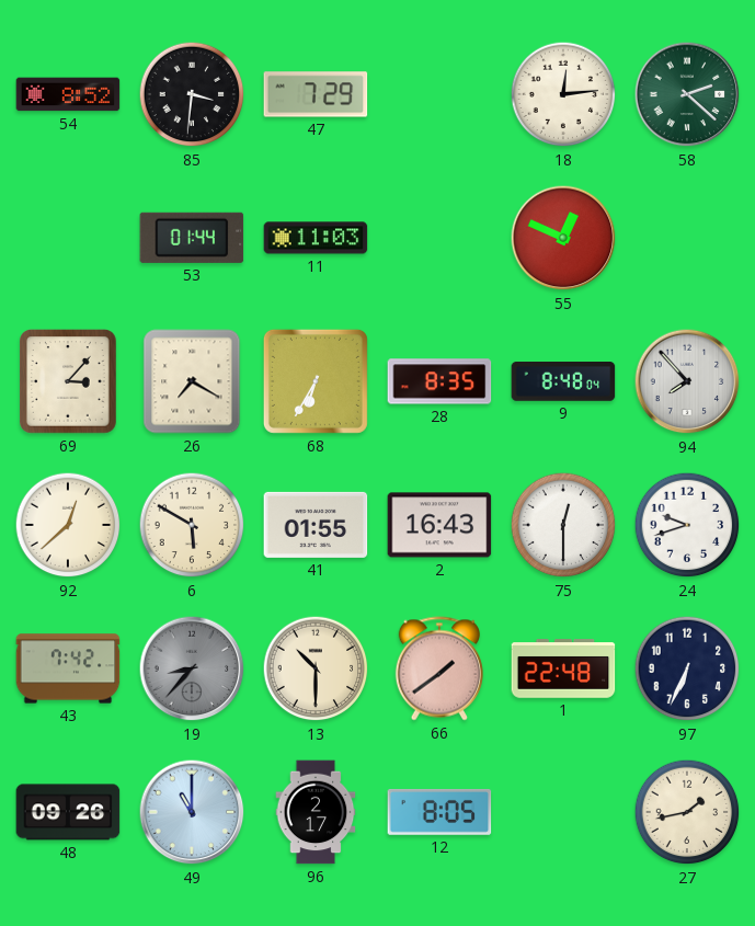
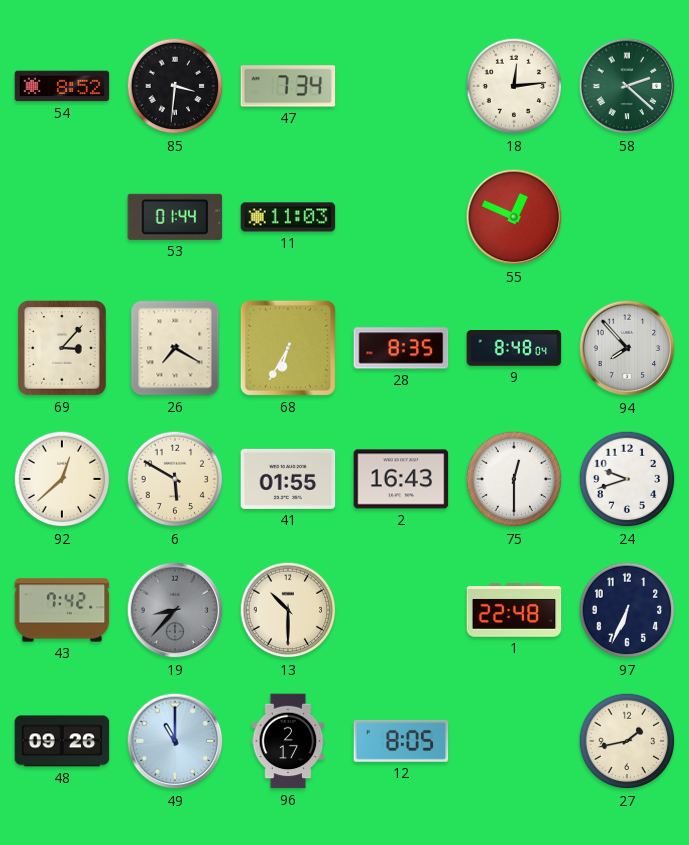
47: 7:29 -> 7:34
66: 1:39 -> none
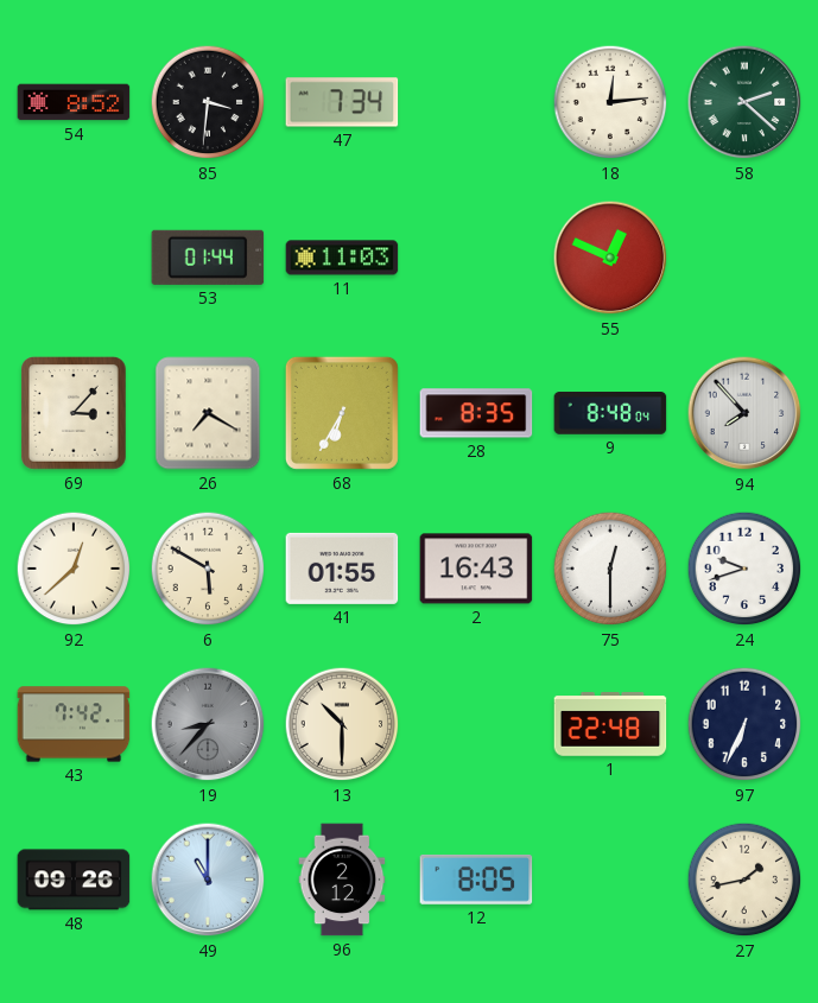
96: 2:17 -> 2:12
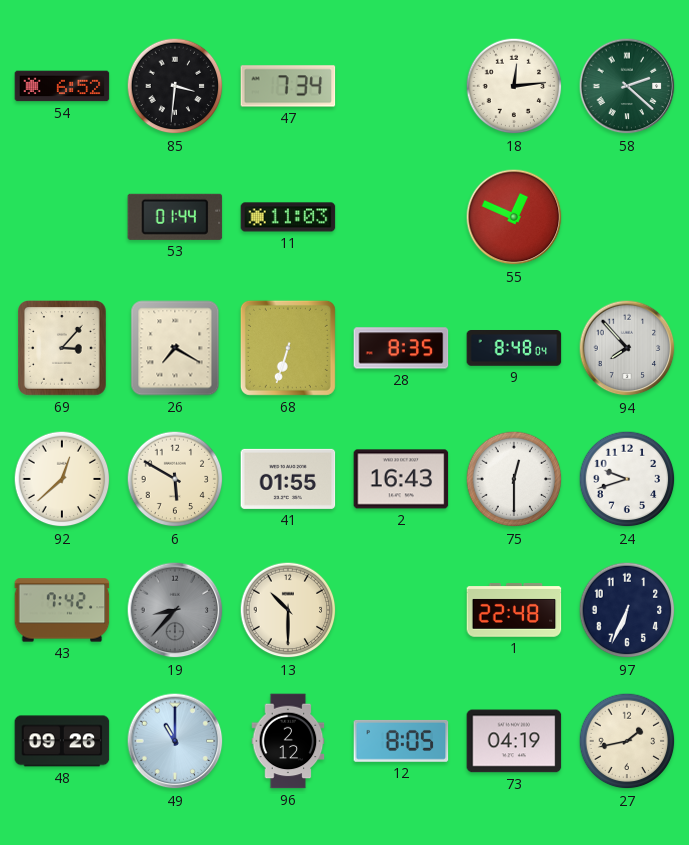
54: 8:52 -> 6:52
68: 6:35 -> 6:33
73: none -> 04:19
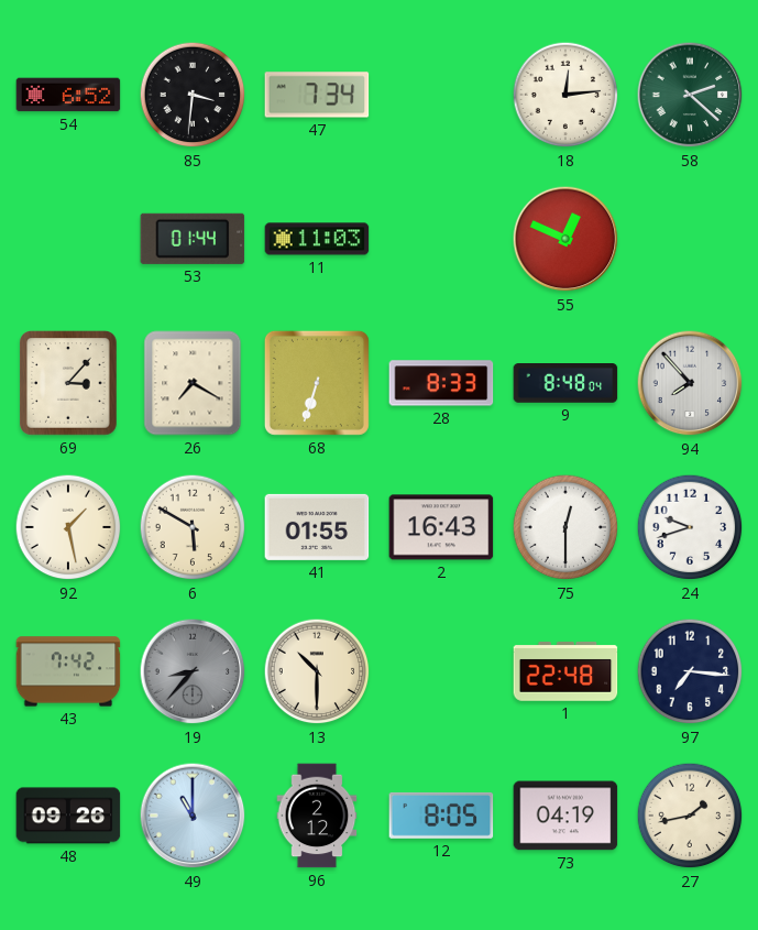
28: 8:35 -> 8:33
92: 12:38 -> 1:28
97: 6:34 -> 7:16
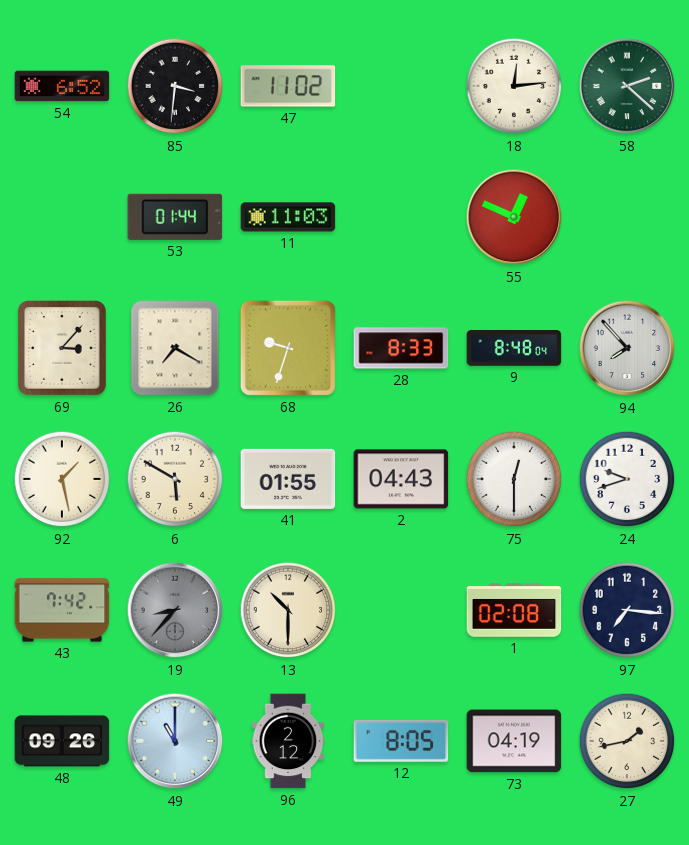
47: 7:34 -> 11:02
68: 6:33 -> 9:33
2: 16:43 -> 04:43
1: 22:48 -> 02:08
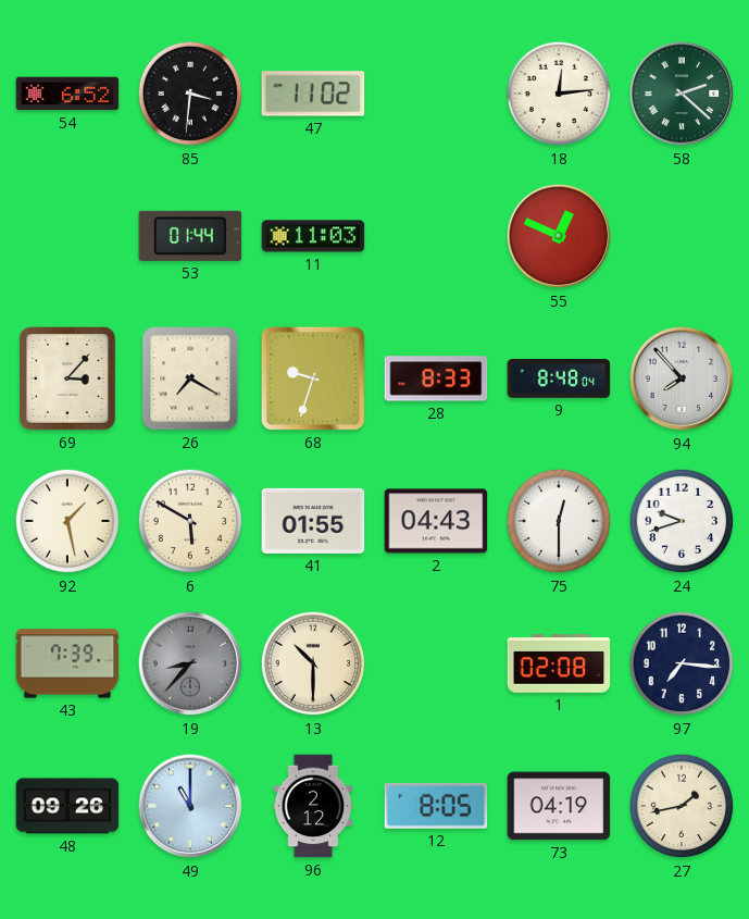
43: 7:42 -> 7:39
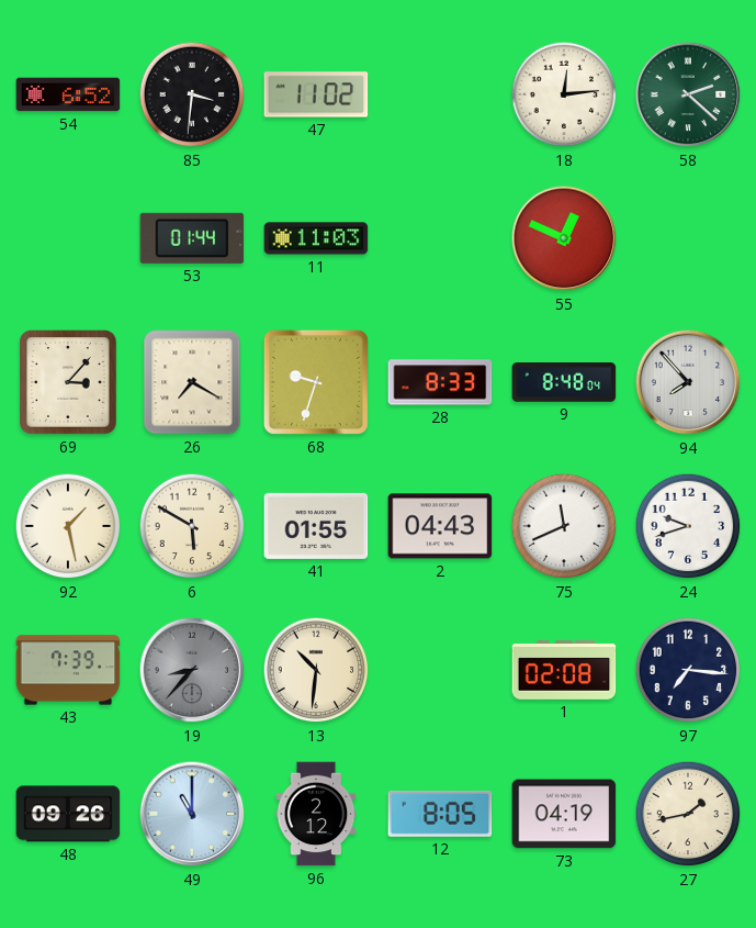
75: 12:30 -> 11:41
13: 10:30 -> 10:31
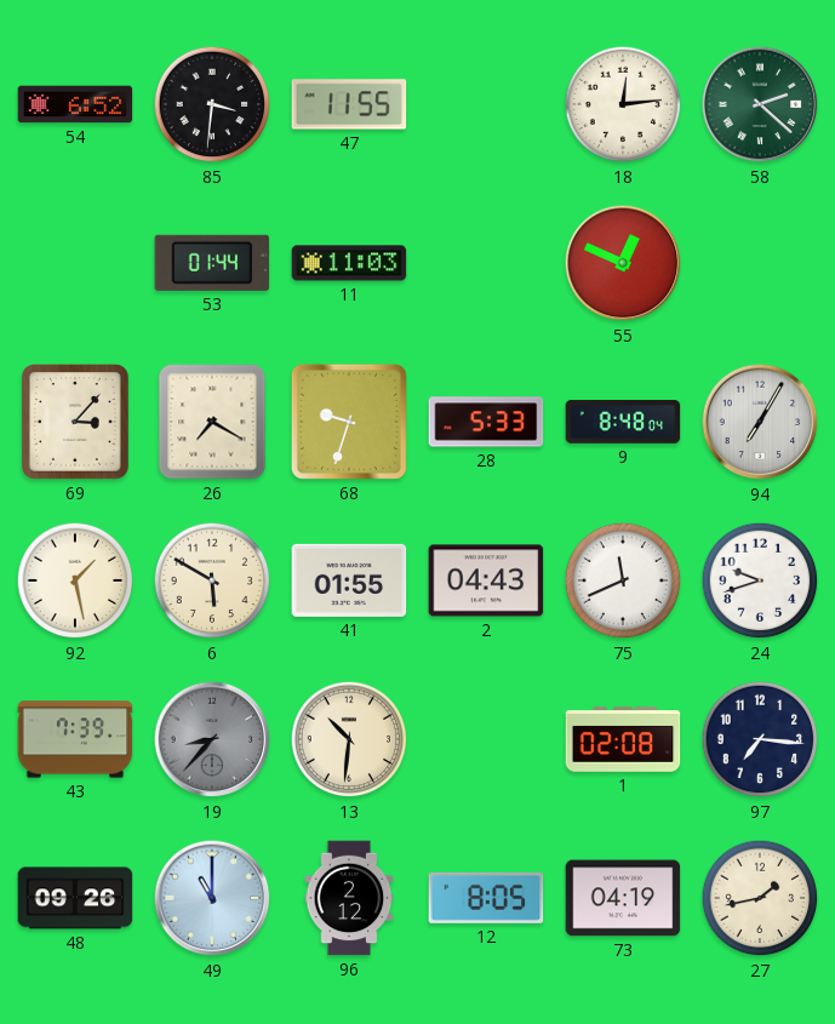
47: 11:02 -> 11:55
28: 8:33 -> 5:33
94: 7:53 -> 7:05
